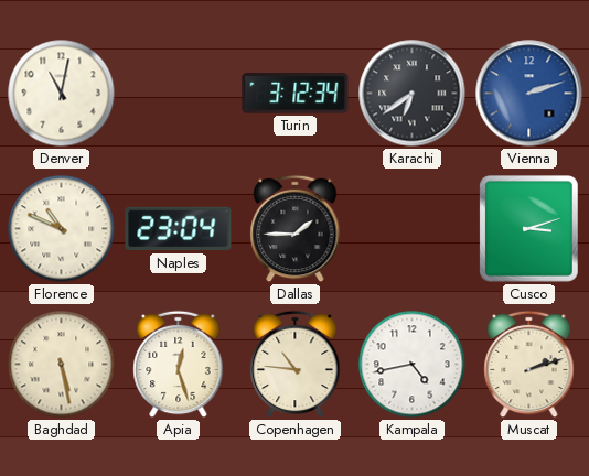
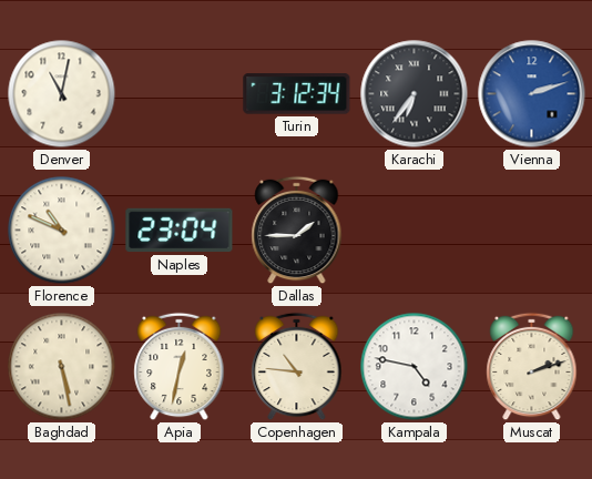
Karachi: 6:39 -> 6:36
Cusco: 3:12 -> none
Apia: 12:27 -> 12:32
Kampala: 4:43 -> 4:47
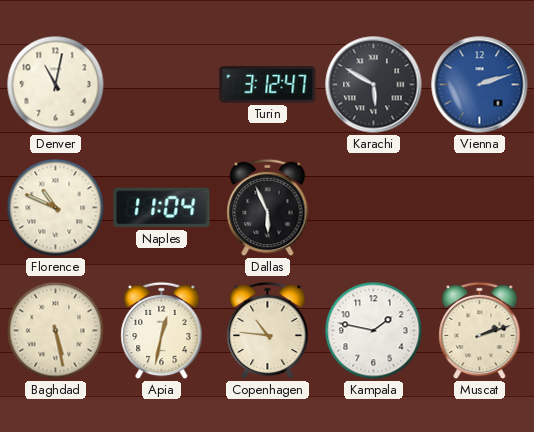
Turin: 3:12:34 -> 3:12:47
Karachi: 6:36 -> 5:50
Naples: 23:04 -> 11:04
Dallas: 1:45 -> 5:56
Kampala: 4:47 -> 1:47
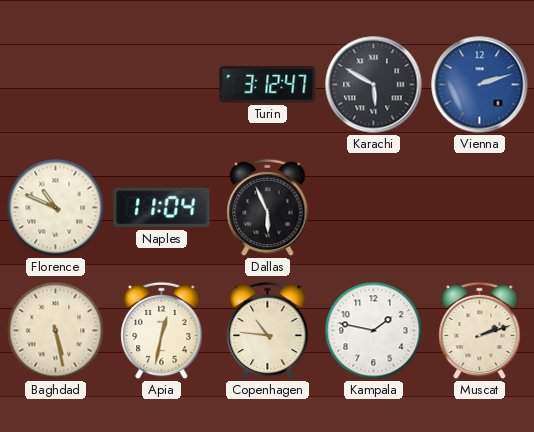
Denver: 11:02 -> none
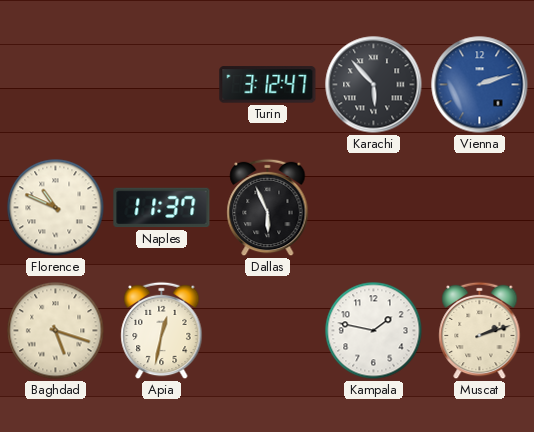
Karachi: 5:50 -> 5:53
Naples: 11:04 -> 11:37
Baghdad: 5:28 -> 5:18
Copenhagen: 10:46 -> none
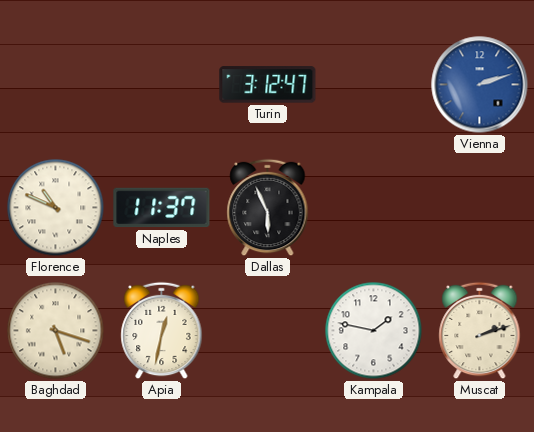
Karachi: 5:53 -> none
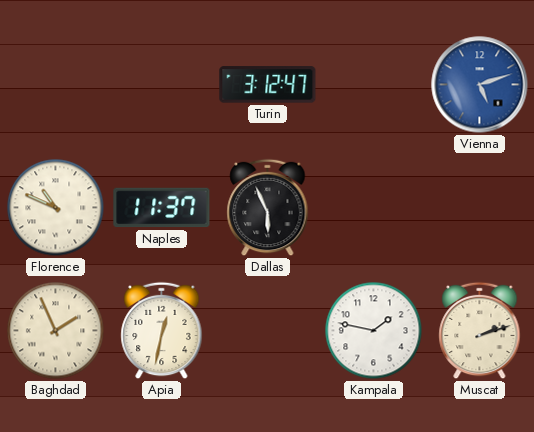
Vienna: 2:12 -> 5:12
Baghdad: 5:18 -> 1:56
